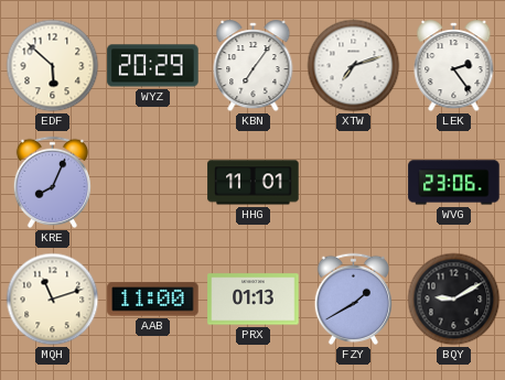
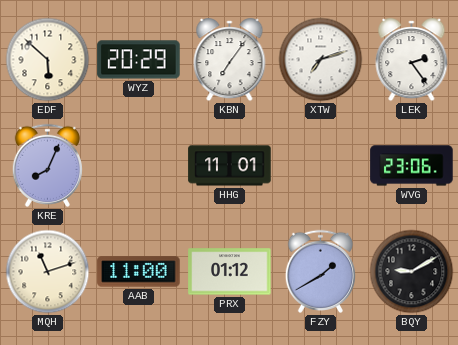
PRX: 01:13 -> 01:12
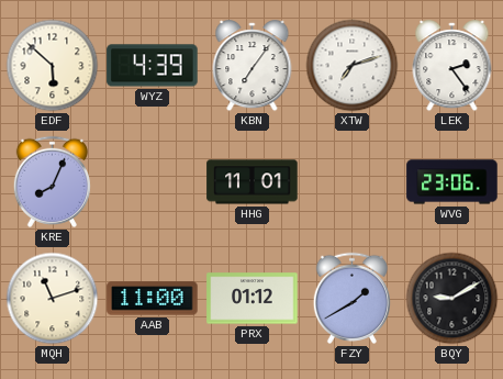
WYZ: 20:29 -> 4:39
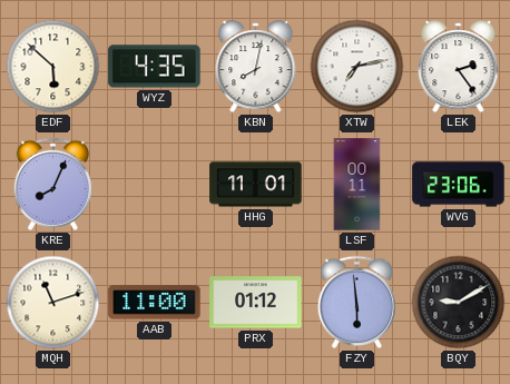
WYZ: 4:39 -> 4:35
KBN: 7:06 -> 8:02
XTW: 7:12 -> 7:13
LSF: none -> 00:11
FZY: 1:40 -> 5:59
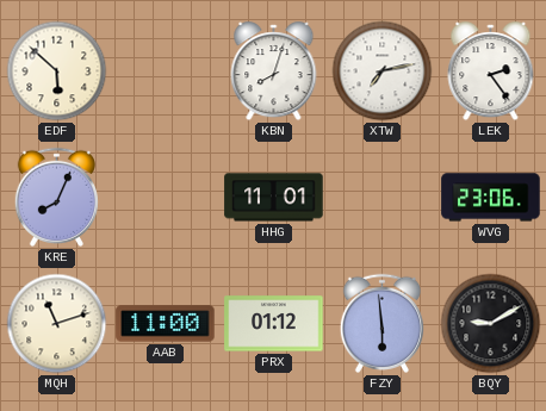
WYZ: 4:35 -> none
KBN: 8:02 -> 8:03
LSF: 00:11 -> none
